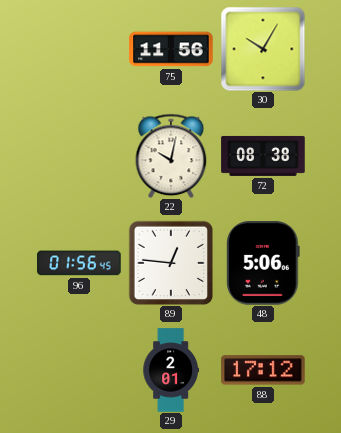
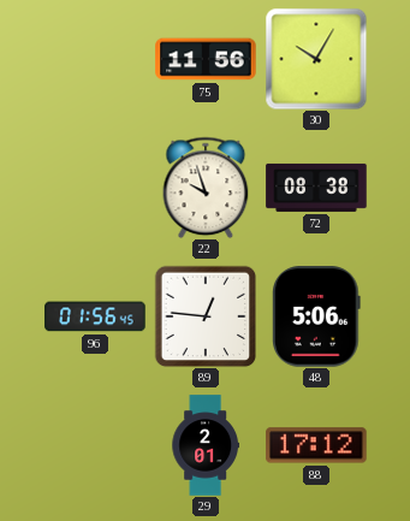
22: 10:02 -> 9:57
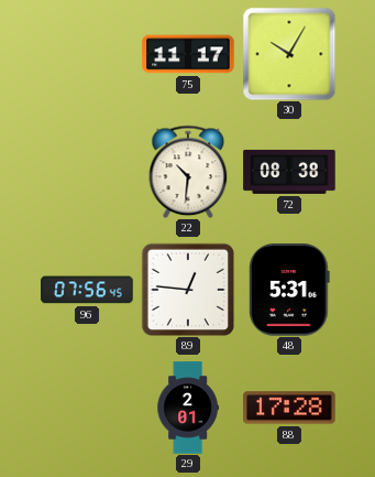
75: 11:56 -> 11:17
22: 9:57 -> 10:31
96: 01:56 -> 07:56
48: 5:06 -> 5:31
88: 17:12 -> 17:28
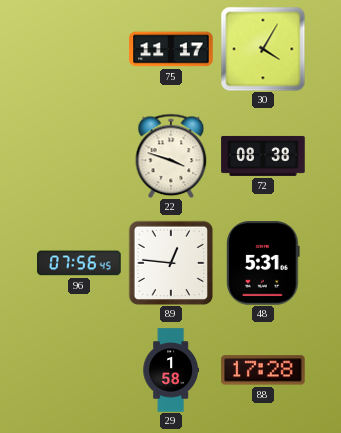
30: 10:05 -> 4:05
22: 10:31 -> 3:48
29: 2:01 -> 1:58
